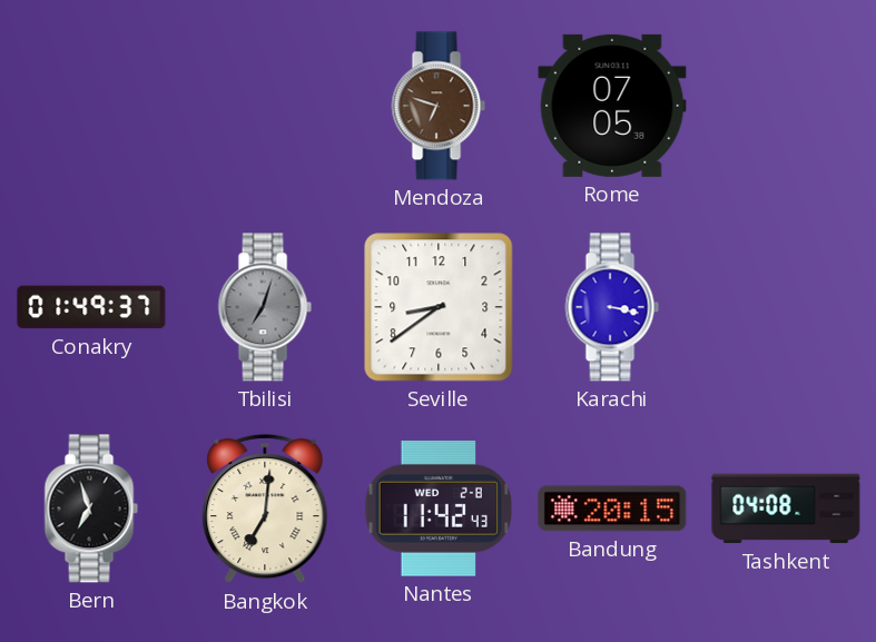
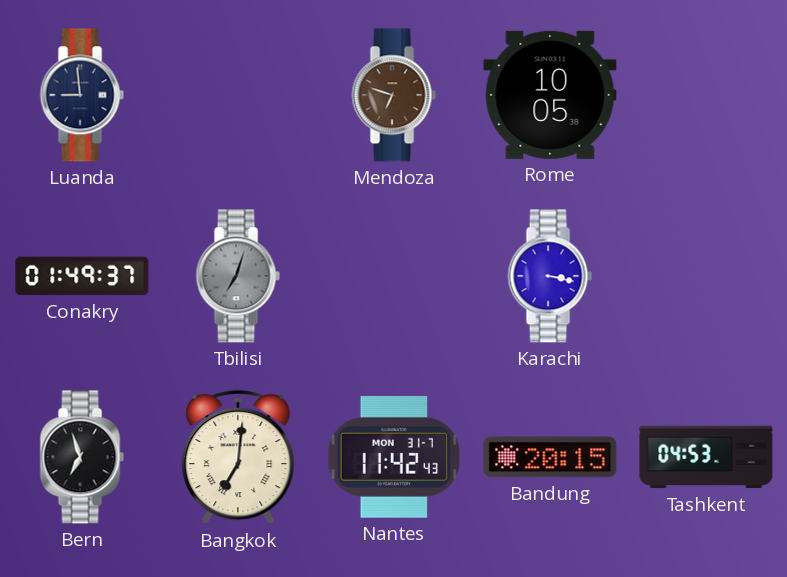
Luanda: none -> 8:59
Rome: 07:05 -> 10:05
Seville: 8:39 -> none
Nantes date: WED 2-8 -> MON 31-7
Tashkent: 04:08 -> 04:53
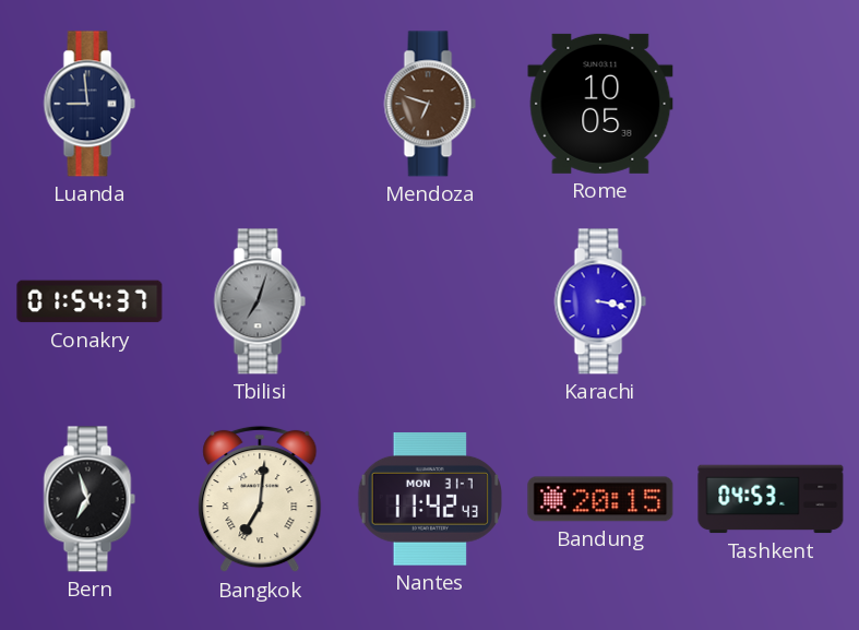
Conakry: 01:49 -> 01:54
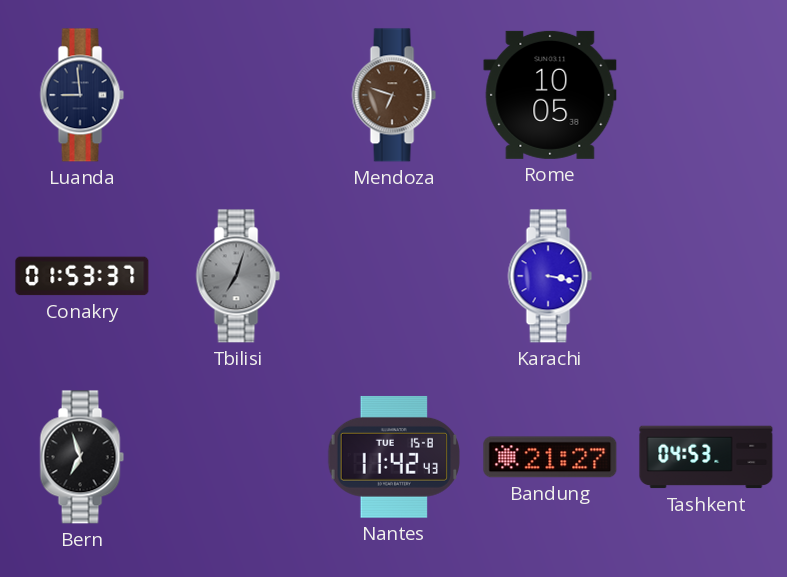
Conakry: 01:54 -> 01:53
Bangkok: 7:01 -> none
Nantes date: MON 31-7 -> TUE 15-8
Bandung: 20:15 -> 21:27
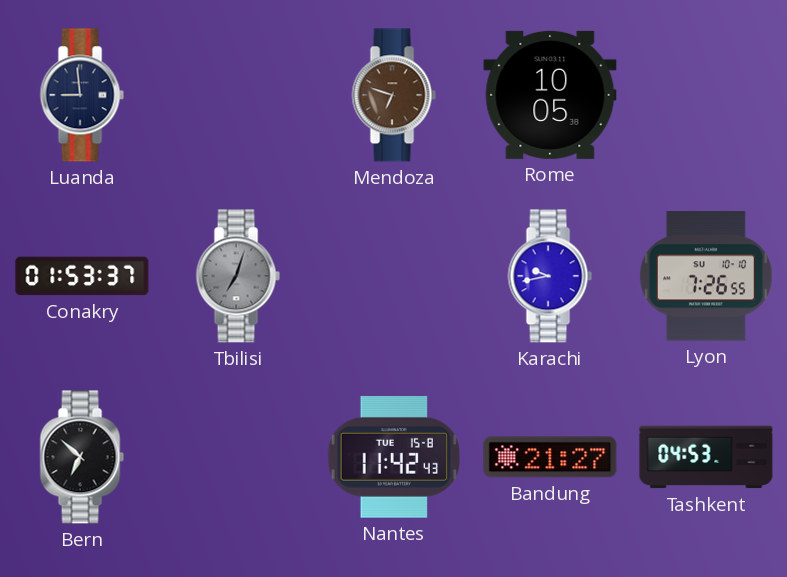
Karachi: 3:17 -> 9:43
Lyon: none -> 7:26
Bern: 6:57 -> 6:52
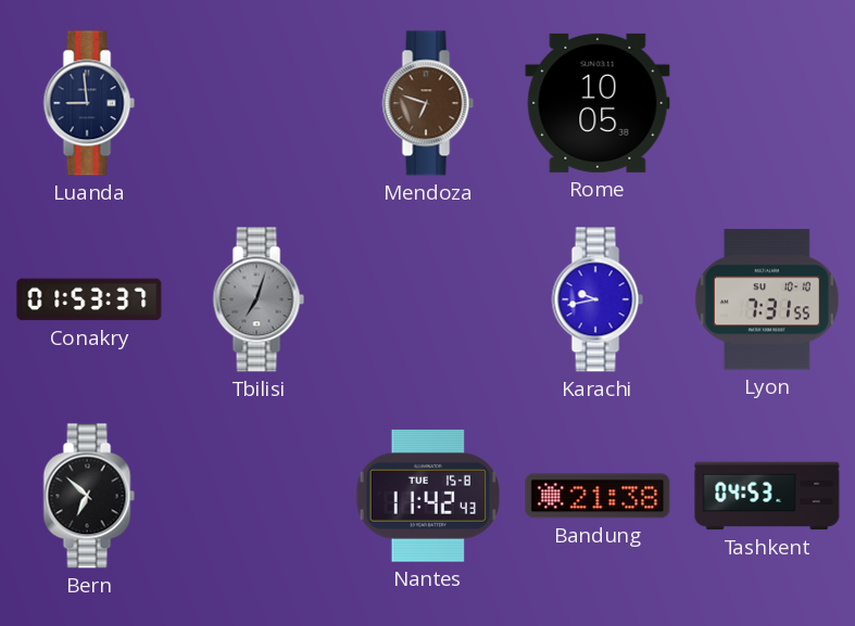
Lyon: 7:26 -> 7:31
Bandung: 21:27 -> 21:38
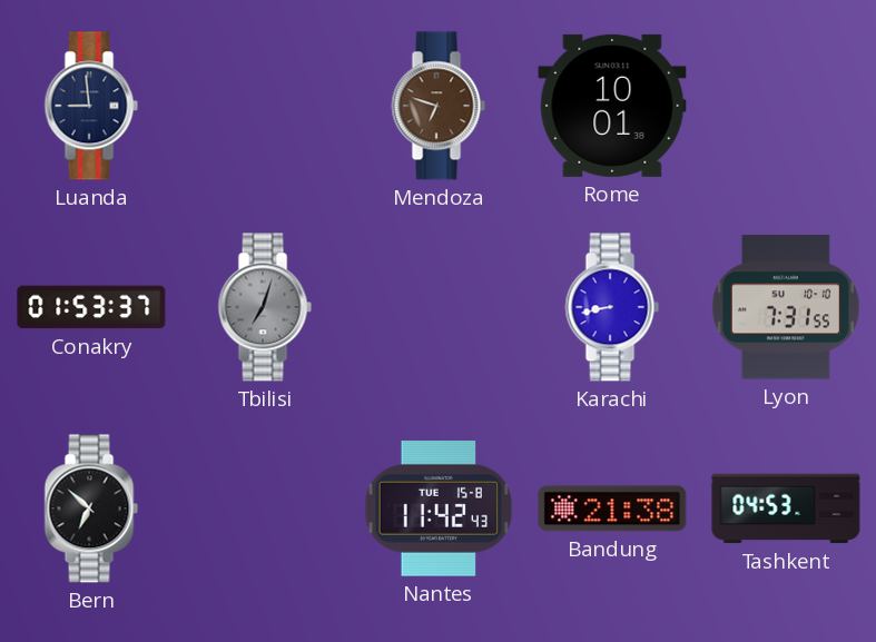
Rome: 10:05 -> 10:01
Karachi: 9:43 -> 8:43
